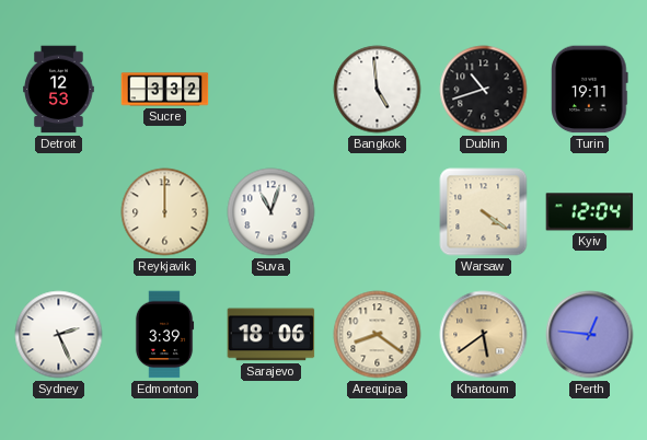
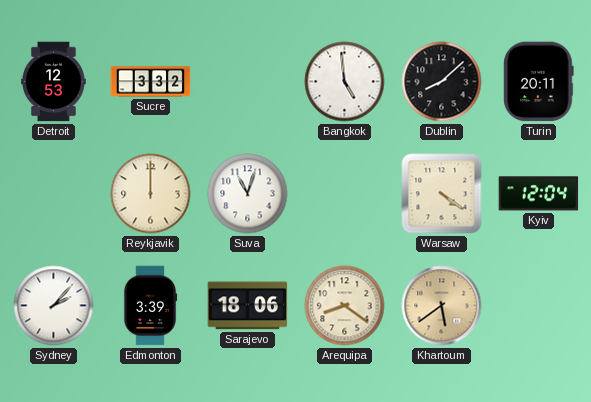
Dublin: 10:42 -> 8:08
Turin: 19:11 -> 20:11
Sydney: 2:26 -> 2:07
Perth: 12:46 -> none
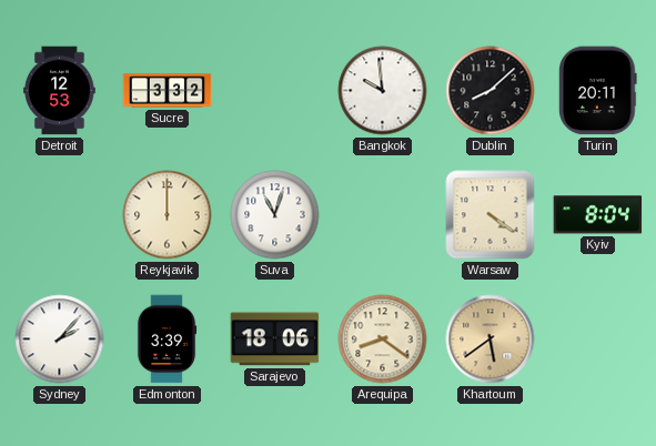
Bangkok: 4:59 -> 9:59
Kyiv: 12:04 -> 8:04
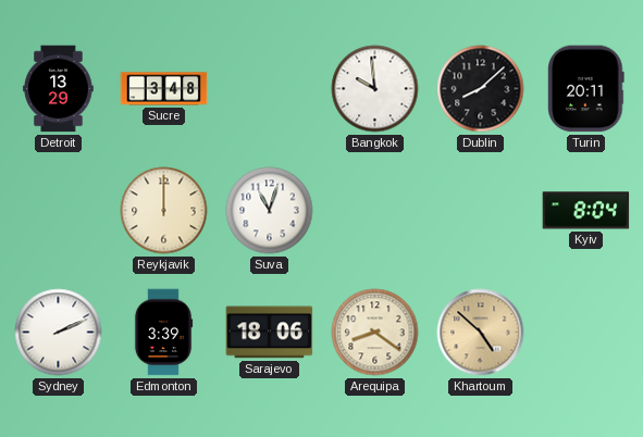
Detroit: 12:53 -> 13:29
Sucre: 3:32 -> 3:48
Warsaw: 4:21 -> none
Sydney: 2:07 -> 2:11
Khartoum: 5:39 -> 4:52
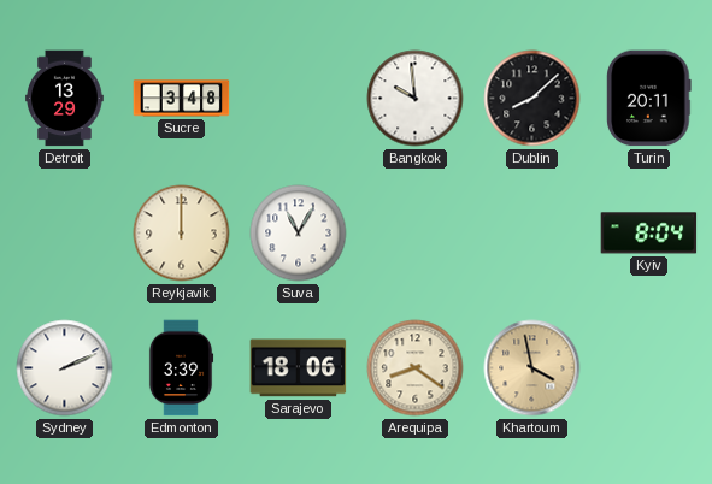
Suva: 11:03 -> 11:05
Khartoum: 4:52 -> 3:58
